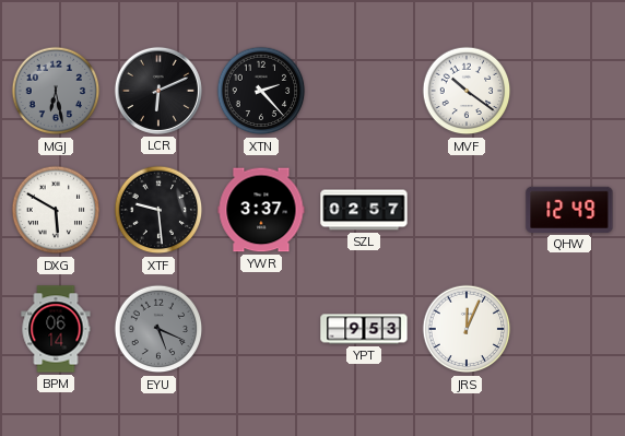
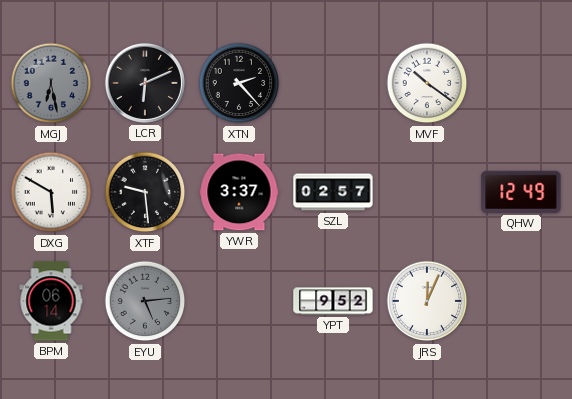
EYU: 5:19 -> 5:14
YPT: 9:53 -> 9:52
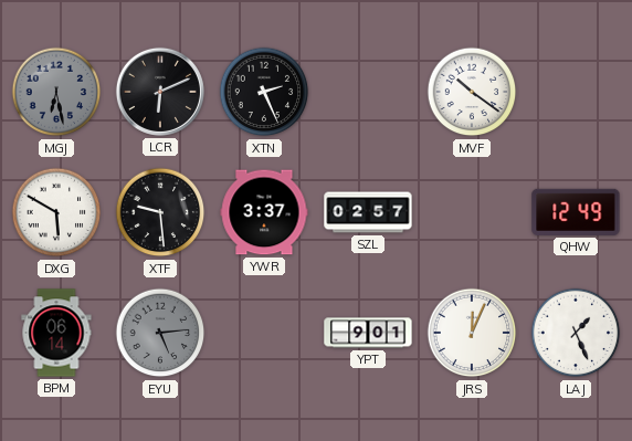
XTN: 2:23 -> 2:26
YPT: 9:52 -> 9:01
LAJ: none -> 1:26
